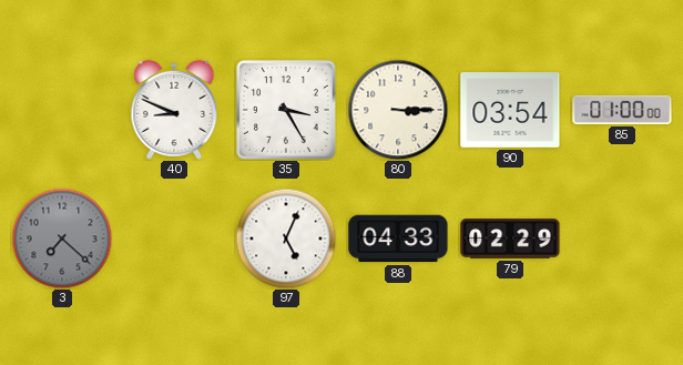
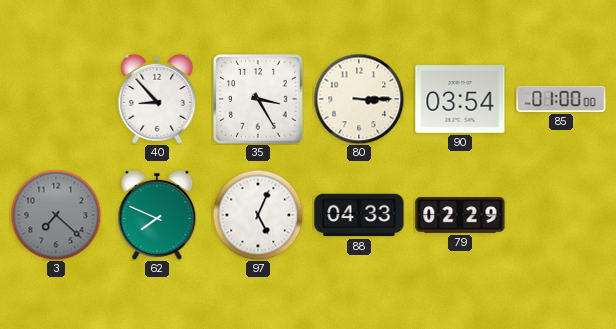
40: 8:49 -> 8:53
62: none -> 7:49
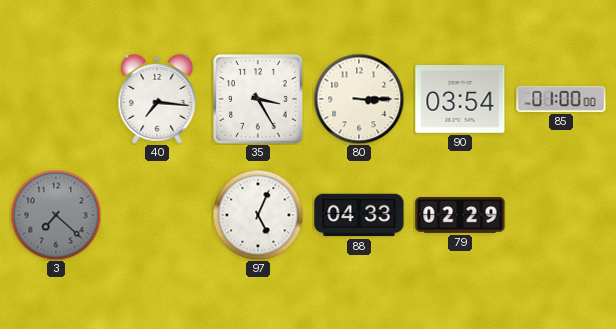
40: 8:53 -> 7:16
62: 7:49 -> none
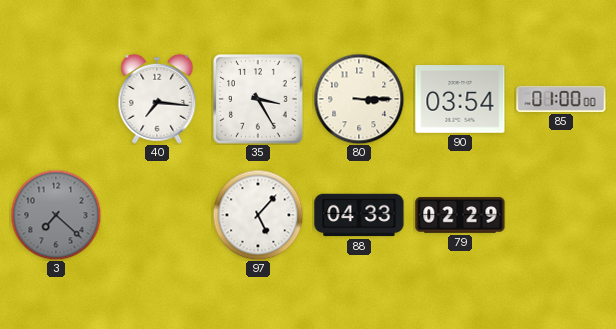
97: 5:04 -> 5:07
